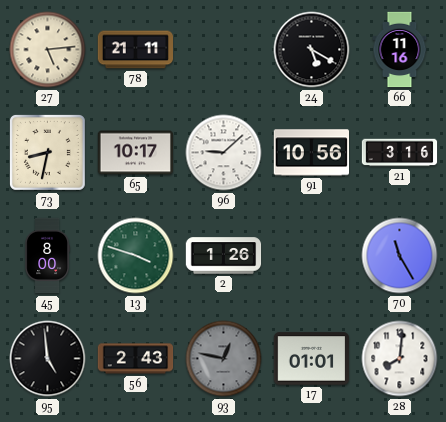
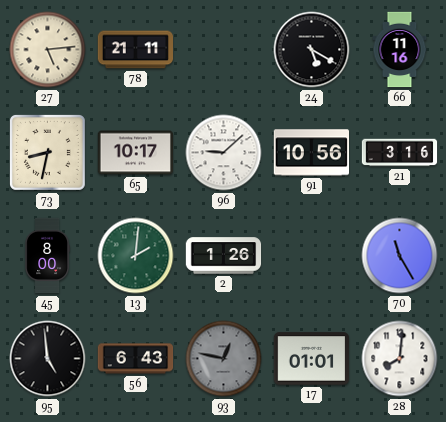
13: 3:48 -> 2:01
56: 2:43 -> 6:43
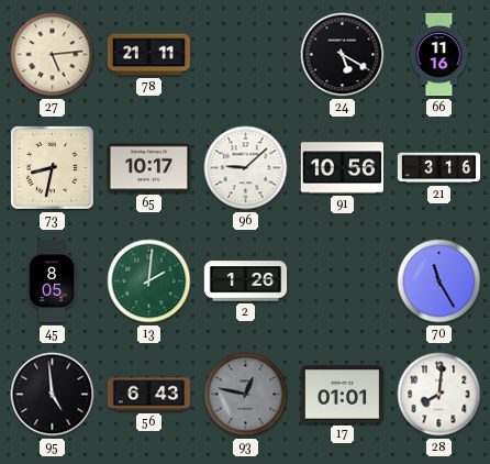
45: 8:00 -> 8:05
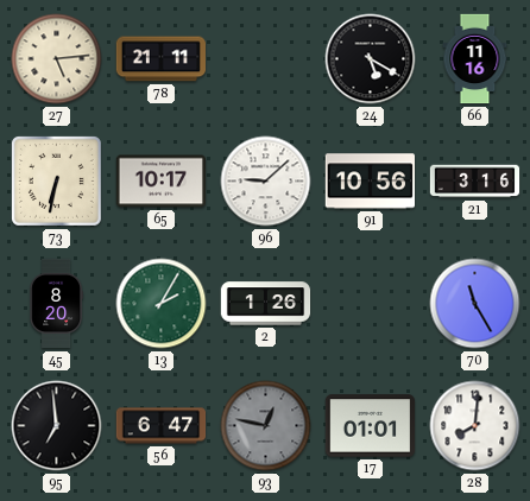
73: 8:32 -> 6:32
45: 8:05 -> 8:20
13: 2:01 -> 2:05
95: 4:59 -> 6:59
56: 6:43 -> 6:47
